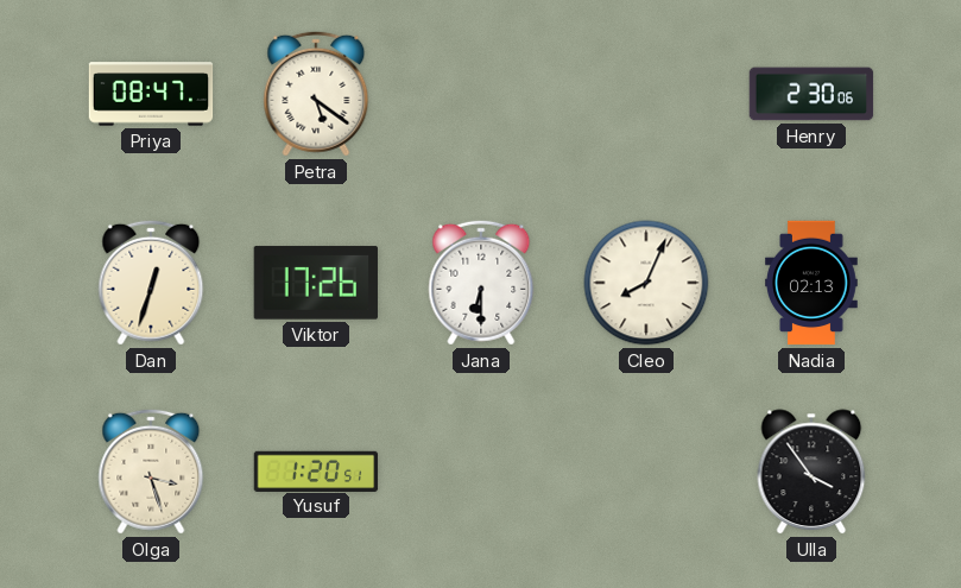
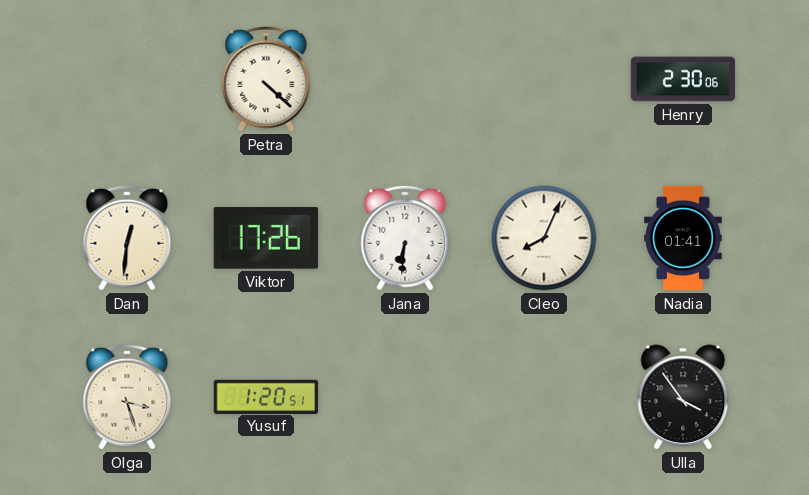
Priya: 08:47 -> none
Petra: 5:21 -> 4:22
Dan: 12:33 -> 12:31
Jana: 6:30 -> 6:31
Nadia: 02:13 -> 01:41
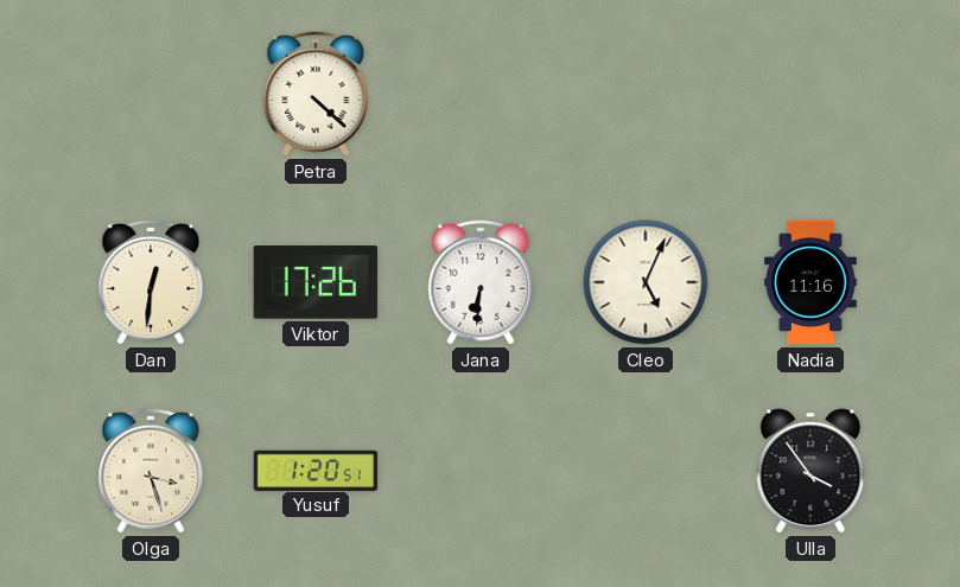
Henry: 2:30 -> none
Cleo: 8:04 -> 5:04
Nadia: 01:41 -> 11:16
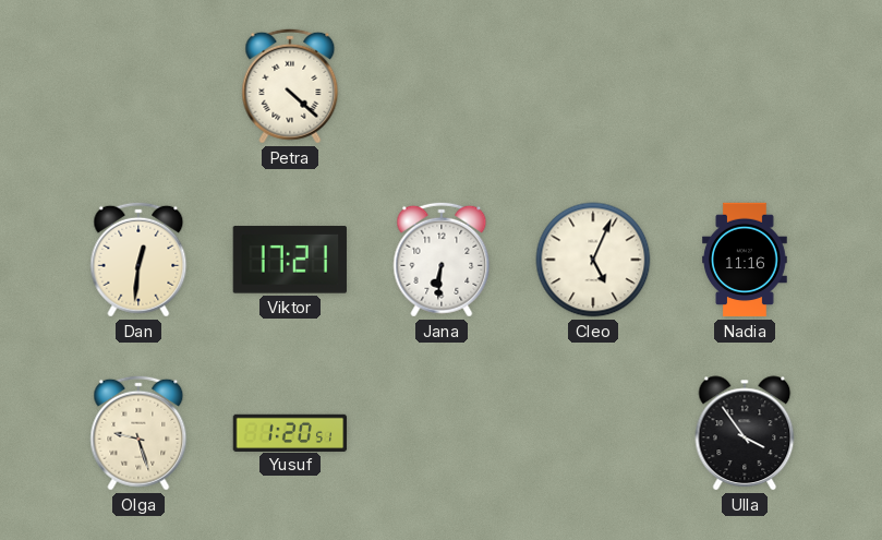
Viktor: 17:26 -> 17:21
Olga: 3:27 -> 9:27
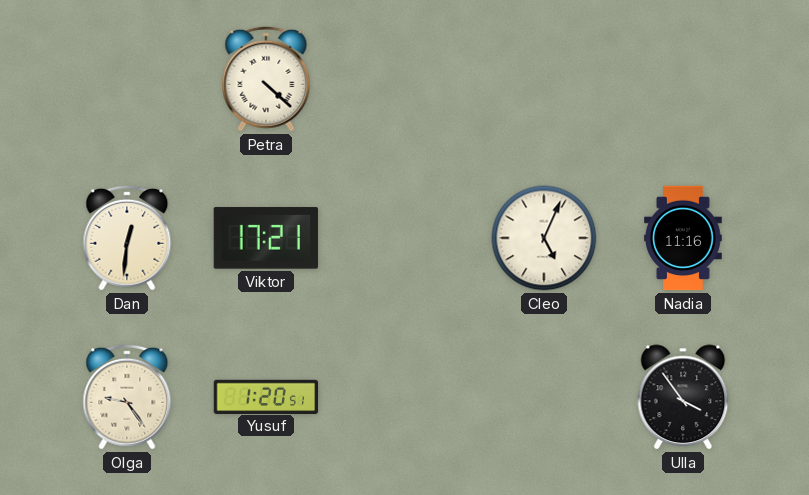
Jana: 6:31 -> none
Olga: 9:27 -> 9:24
